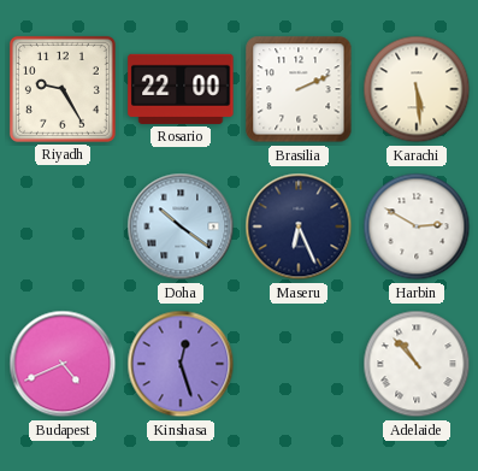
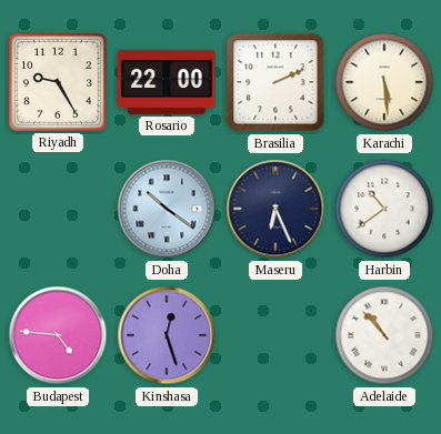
Harbin: 2:50 -> 10:39
Budapest: 4:41 -> 4:46
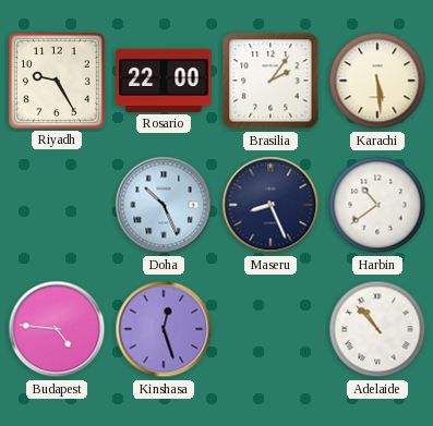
Brasilia: 2:11 -> 2:06
Doha: 10:21 -> 10:26
Maseru: 6:26 -> 8:26
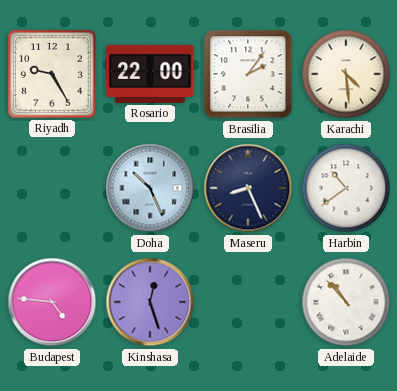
Karachi: 5:29 -> 4:29
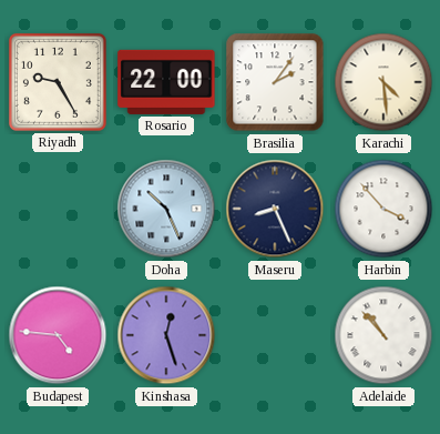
Harbin: 10:39 -> 3:53
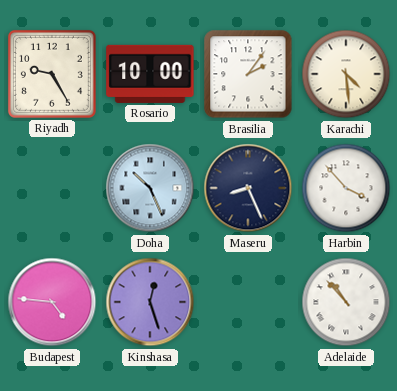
Rosario: 22:00 -> 10:00
